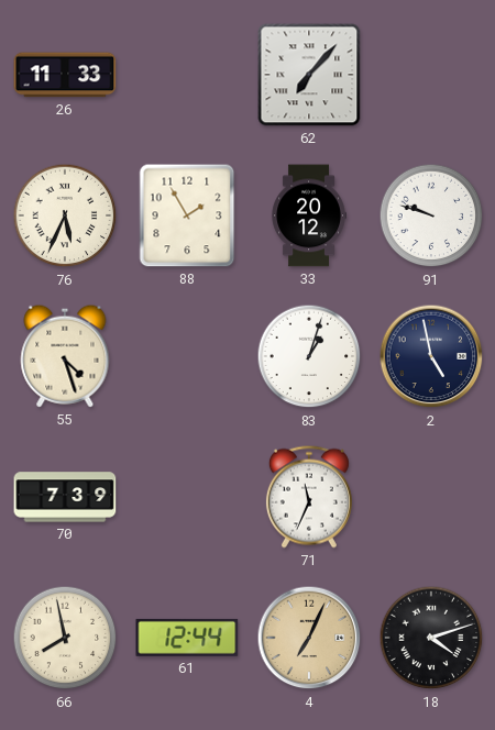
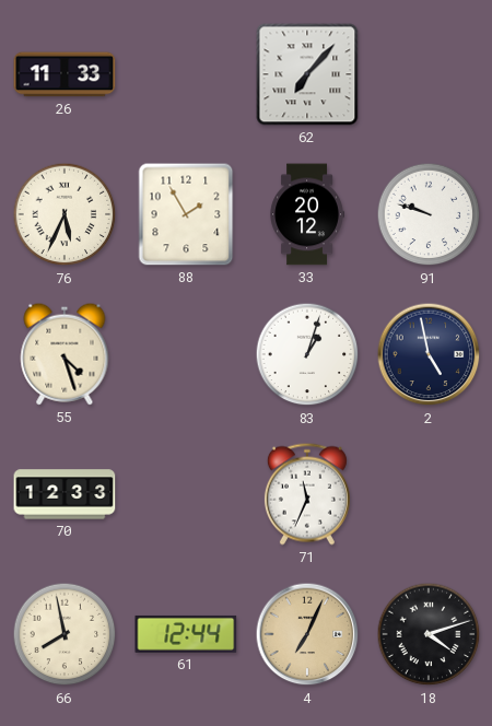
70: 7:39 -> 12:33
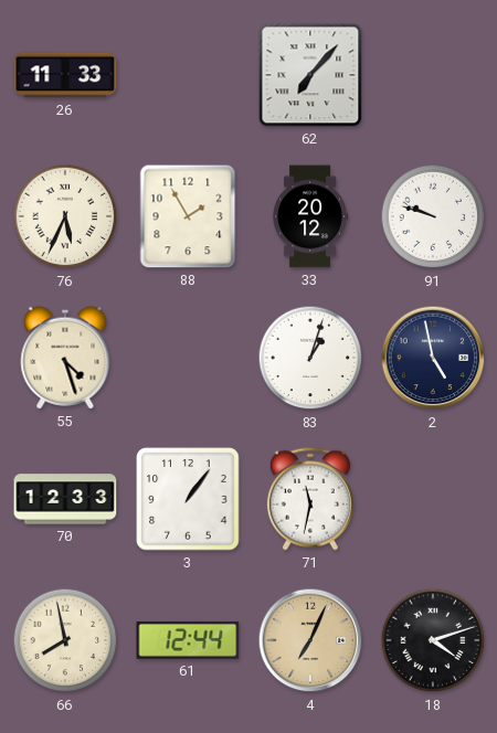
3: none -> 1:06
71: 11:34 -> 11:32
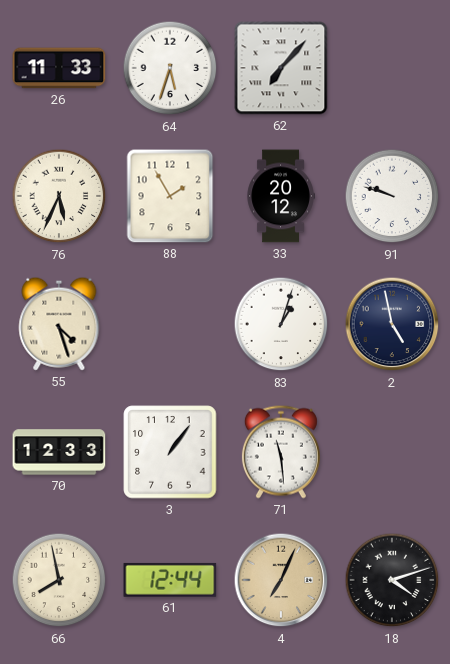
64: none -> 5:33
71: 11:32 -> 11:29
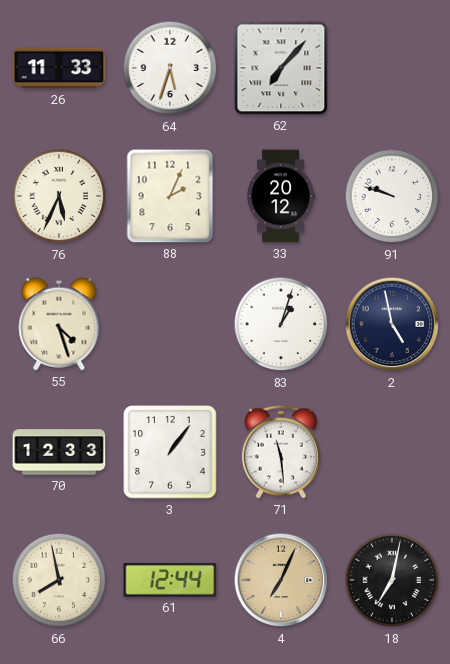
88: 1:55 -> 2:04
18: 4:12 -> 7:02
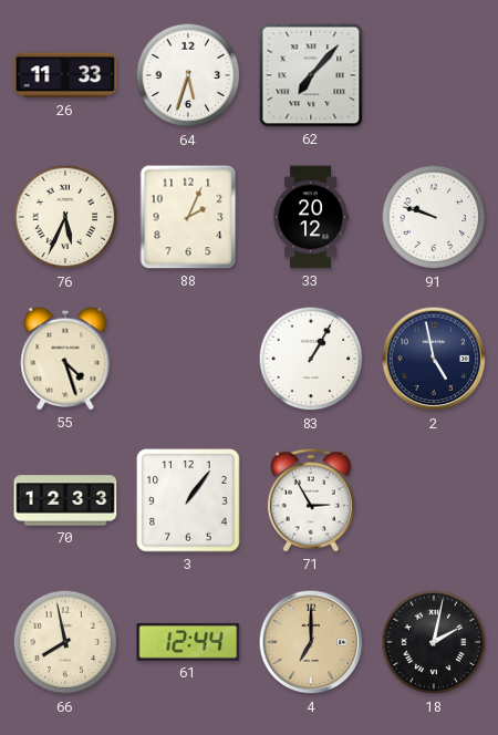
83: 1:03 -> 1:05
71: 11:29 -> 2:55
4: 7:04 -> 7:00
18: 7:02 -> 2:02
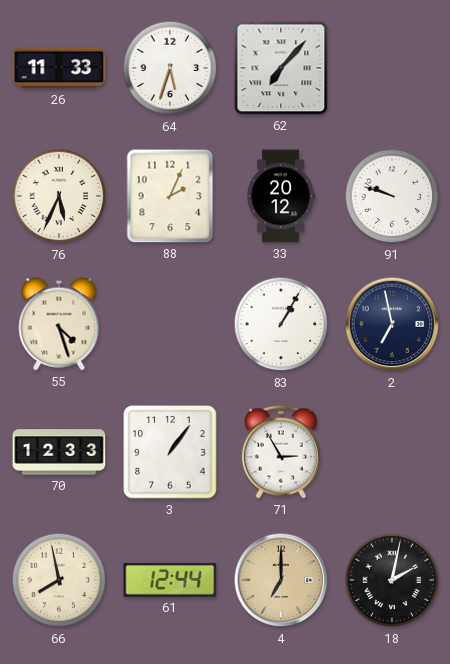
2: 4:58 -> 6:58
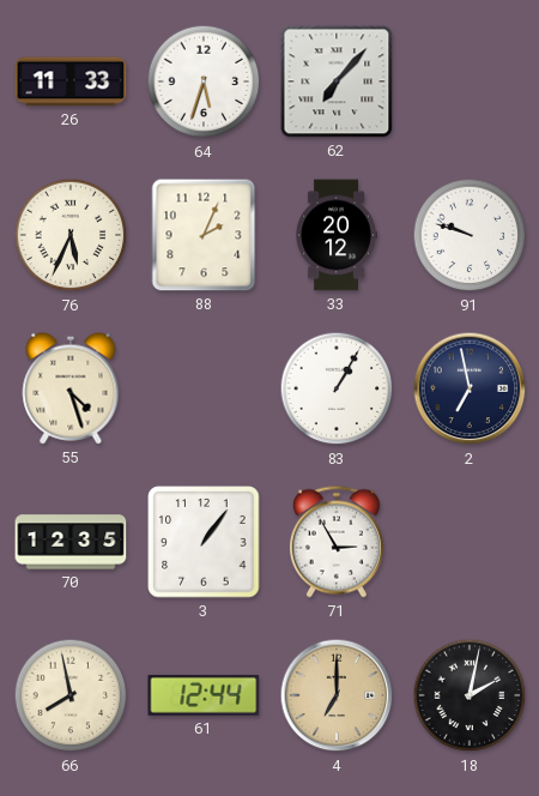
70: 12:33 -> 12:35
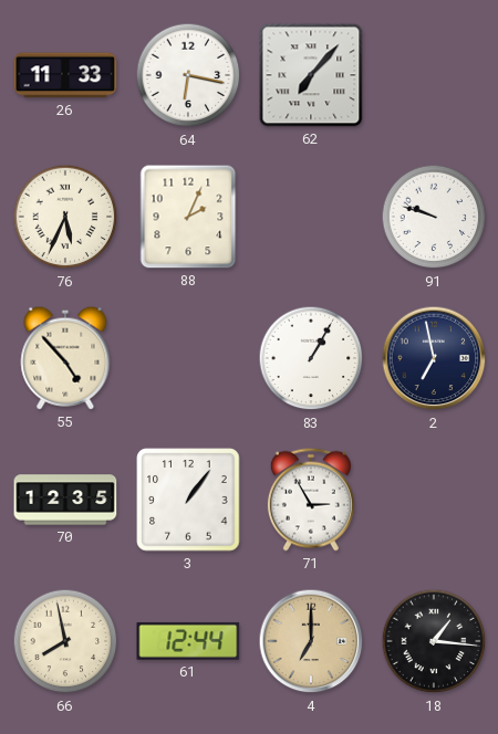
64: 5:33 -> 6:17
33: 20:12 -> none
55: 4:27 -> 4:53
18: 2:02 -> 1:16
